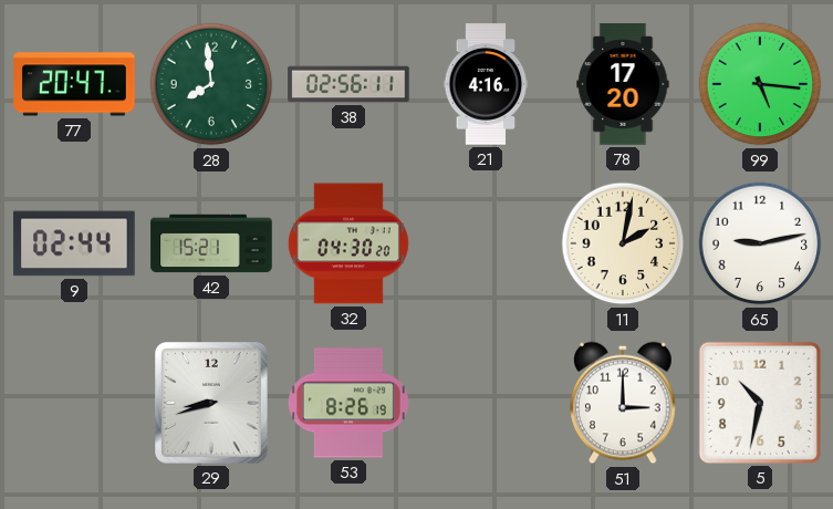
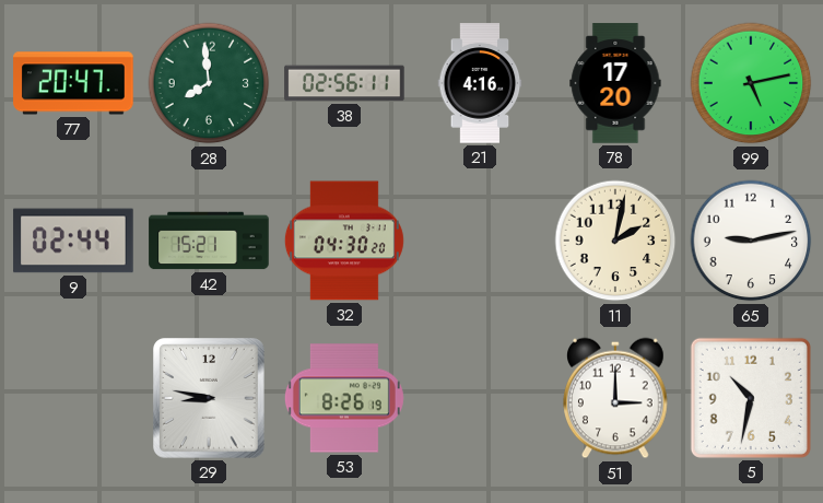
99: 5:16 -> 5:13
29: 8:42 -> 8:47
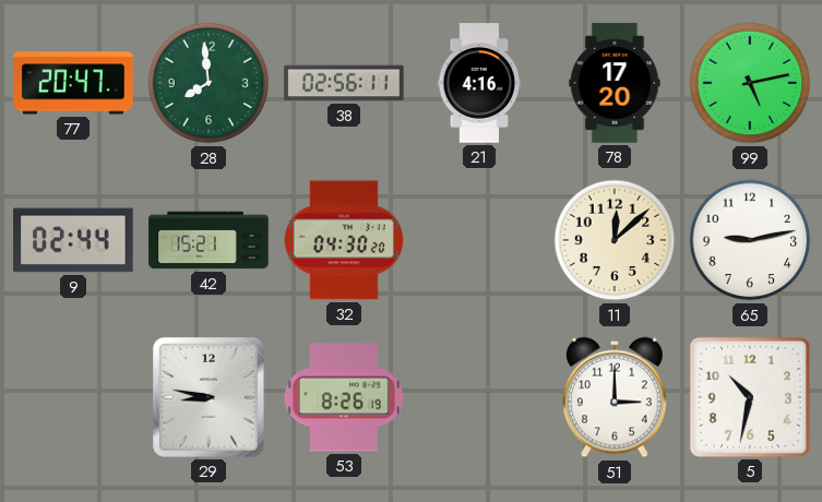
11: 2:02 -> 12:08
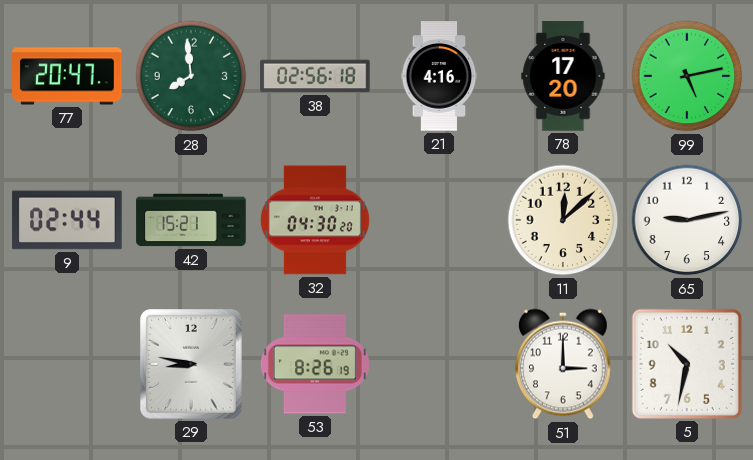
38: 02:56:11 -> 02:56:18
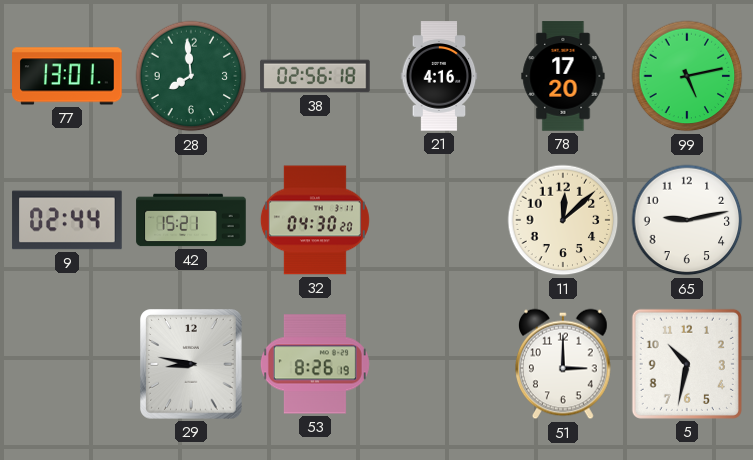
77: 20:47 -> 13:01
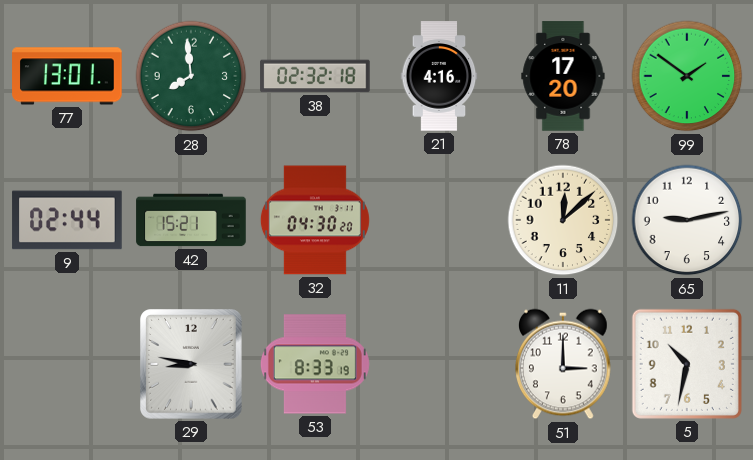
38: 02:56 -> 02:32
99: 5:13 -> 1:51
53: 8:26 -> 8:33
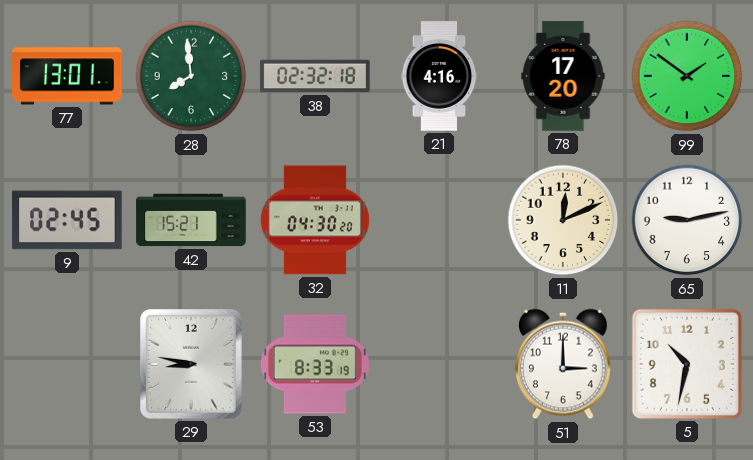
9: 02:44 -> 02:45
11: 12:08 -> 12:11
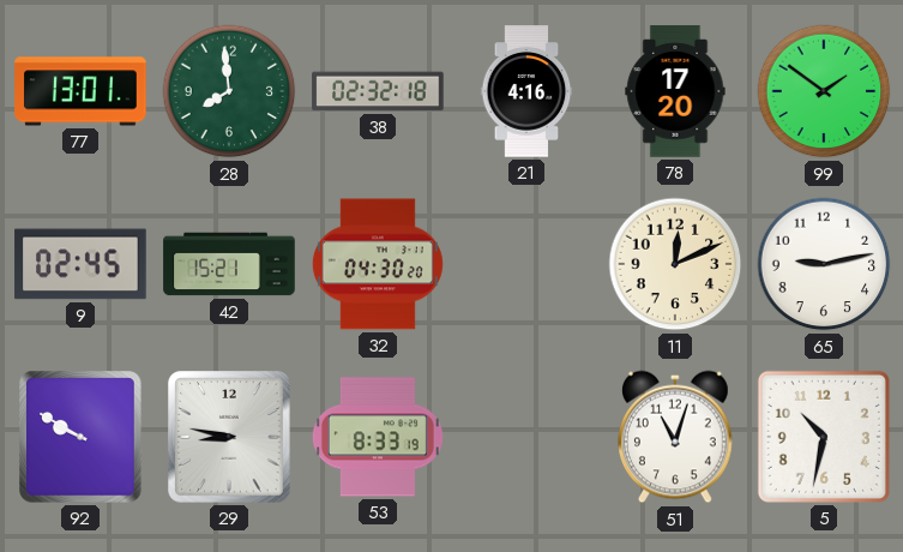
92: none -> 9:50
51: 3:00 -> 11:03
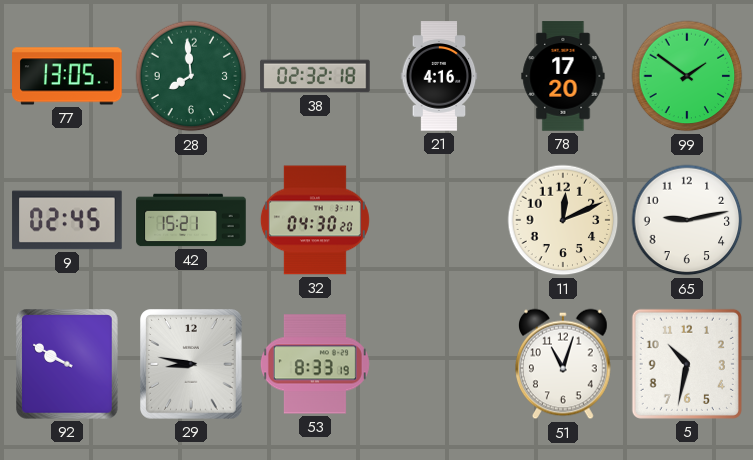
77: 13:01 -> 13:05
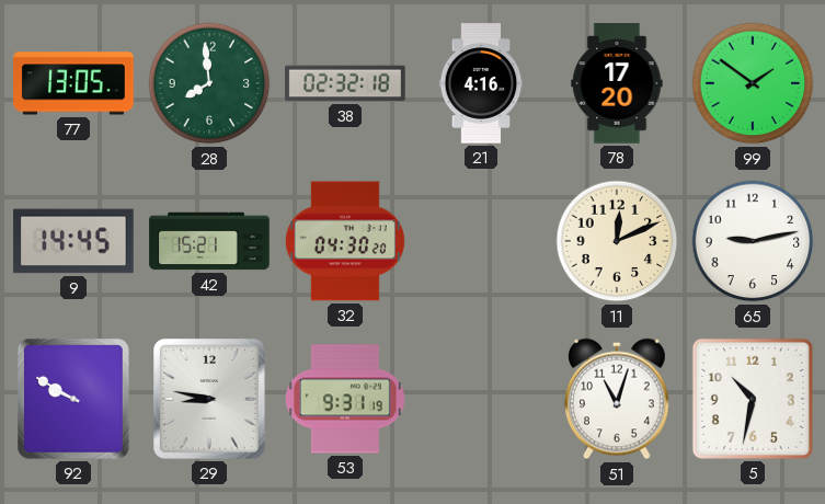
9: 02:45 -> 14:45
53: 8:33 -> 9:31
